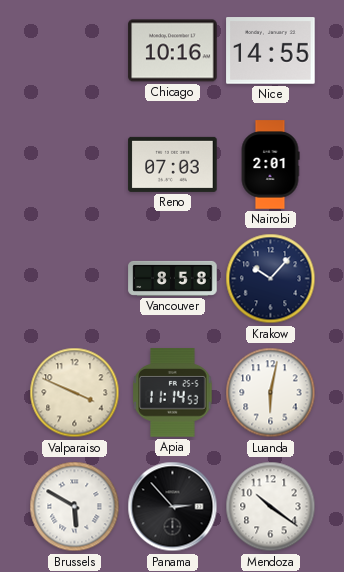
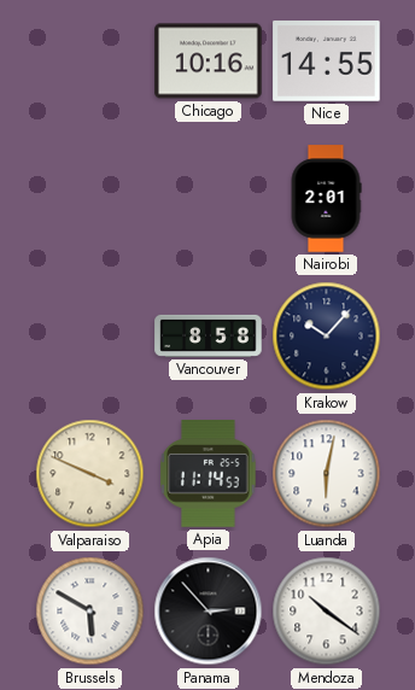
Reno: 07:03 -> none
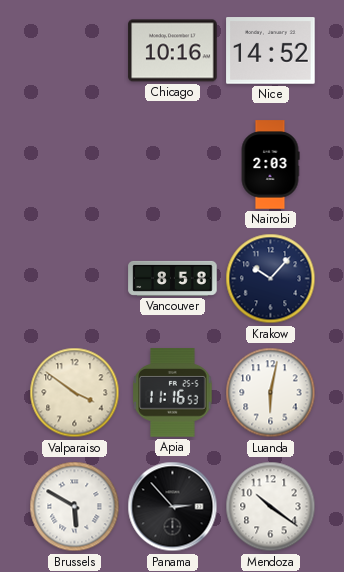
Nice: 14:55 -> 14:52
Nairobi: 2:01 -> 2:03
Valparaiso: 3:49 -> 3:51
Apia: 11:14 -> 11:16
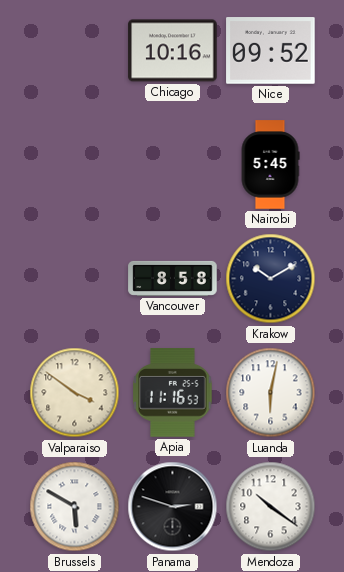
Nice: 14:52 -> 09:52
Nairobi: 2:03 -> 5:45
Krakow: 10:07 -> 10:10
Panama: 2:53 -> 2:48
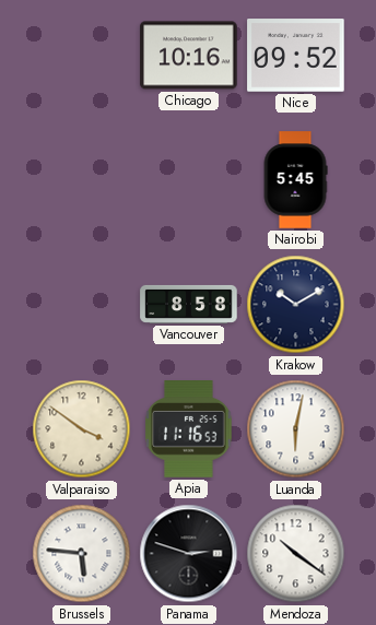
Brussels: 5:50 -> 5:46
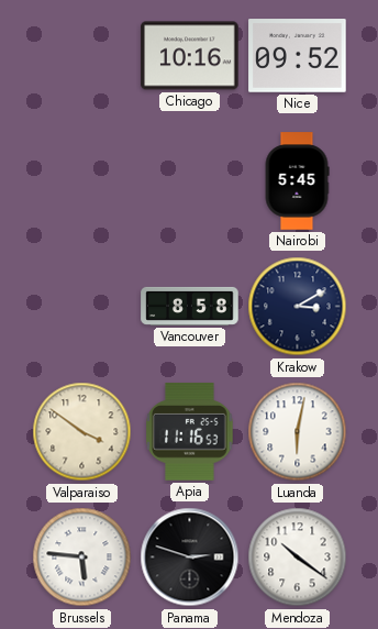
Krakow: 10:10 -> 3:10
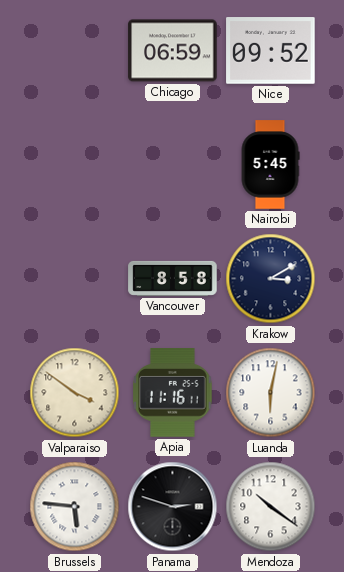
Chicago: 10:16 -> 06:59
Apia: 11:16:53 -> 11:16:11
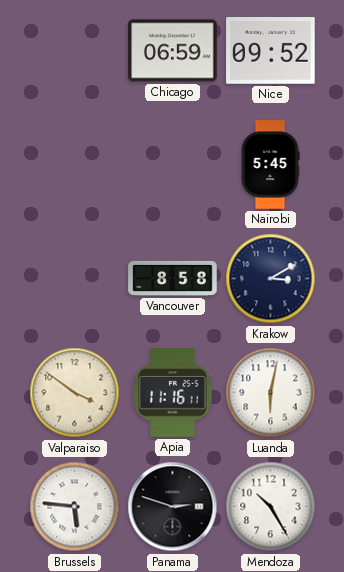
Mendoza: 10:21 -> 10:25
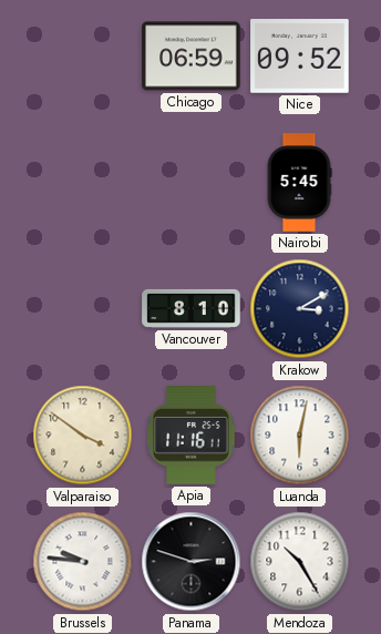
Vancouver: 8:58 -> 8:10
Brussels: 5:46 -> 9:46
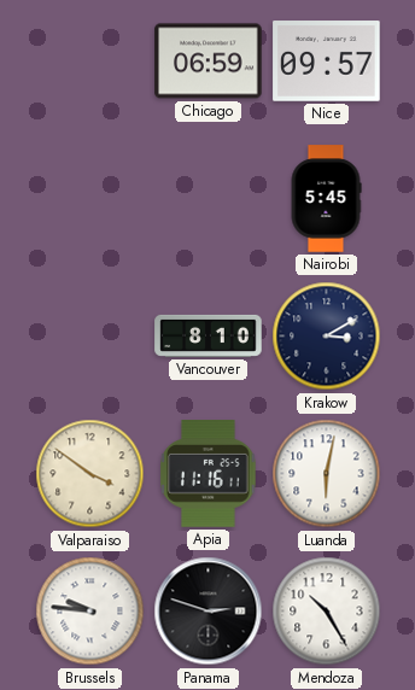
Nice: 09:52 -> 09:57
